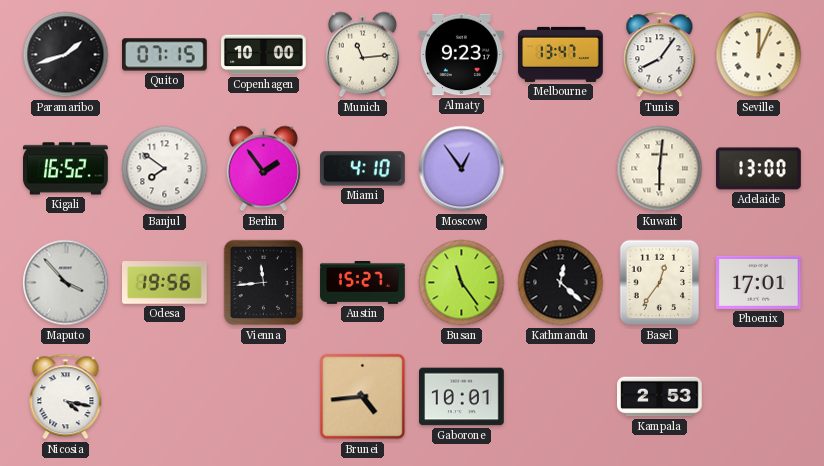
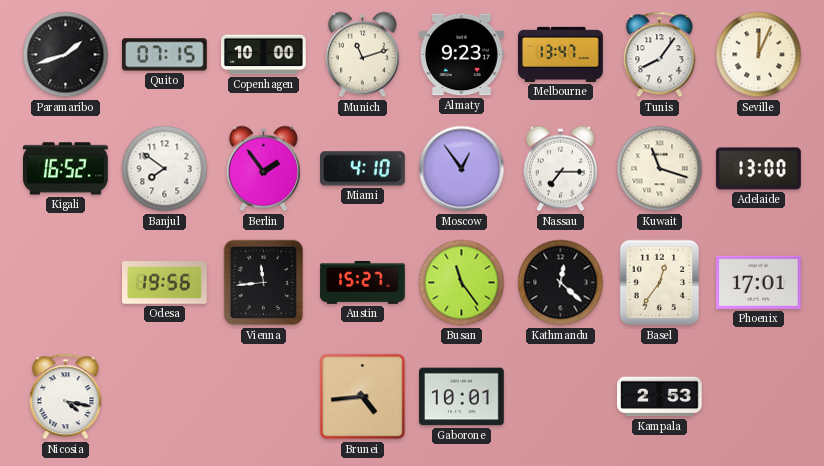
Munich: 11:14 -> 11:12
Nassau: none -> 7:15
Kuwait: 6:01 -> 11:18
Maputo: 3:53 -> none
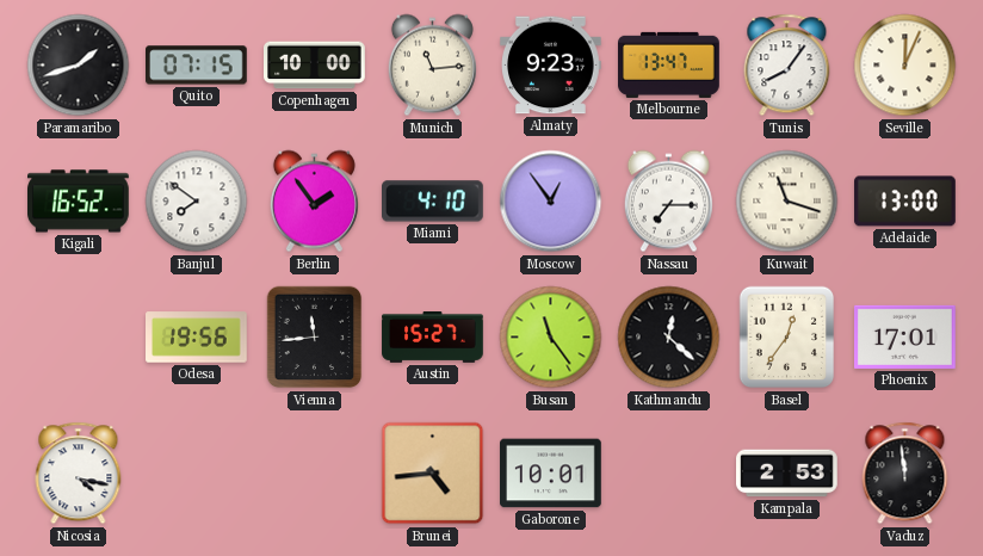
Munich: 11:12 -> 11:14
Vaduz: none -> 11:59
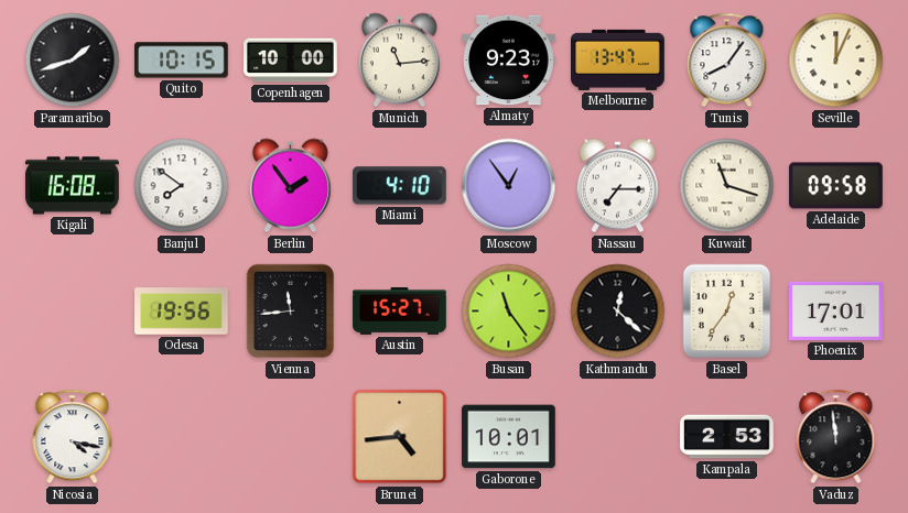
Quito: 07:15 -> 10:15
Kigali: 16:52 -> 16:08
Adelaide: 13:00 -> 09:58
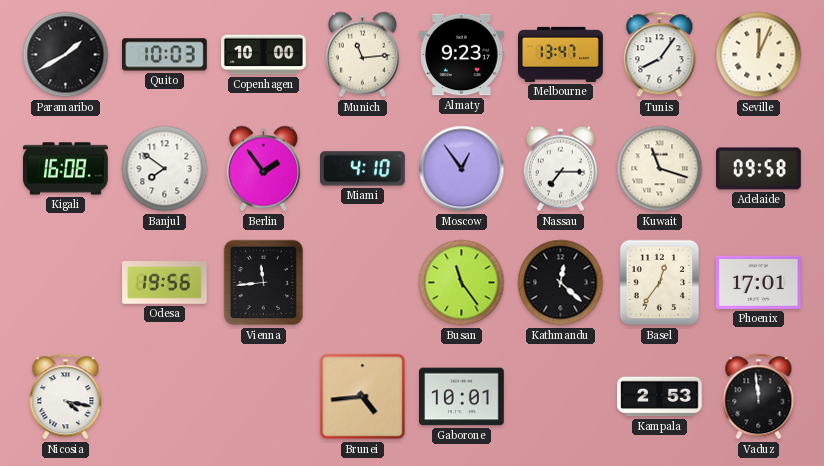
Paramaribo: 1:42 -> 1:40
Quito: 10:15 -> 10:03
Austin: 15:27 -> none
